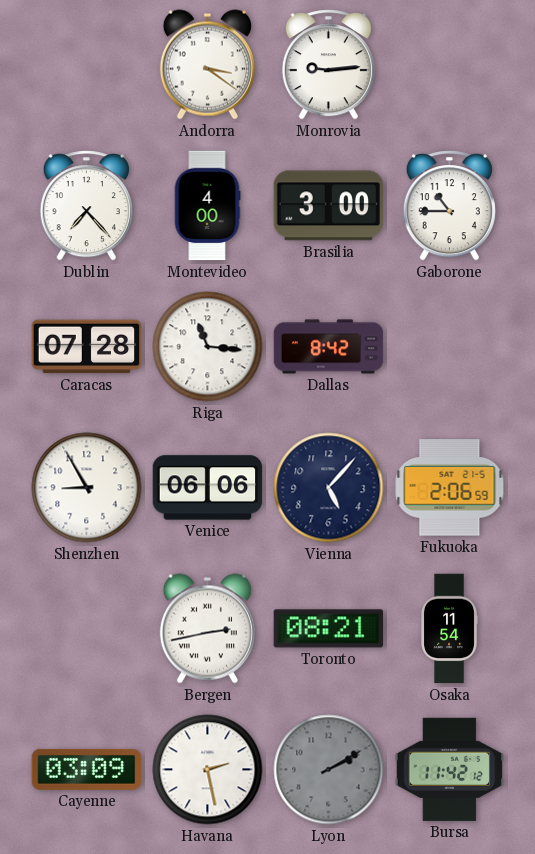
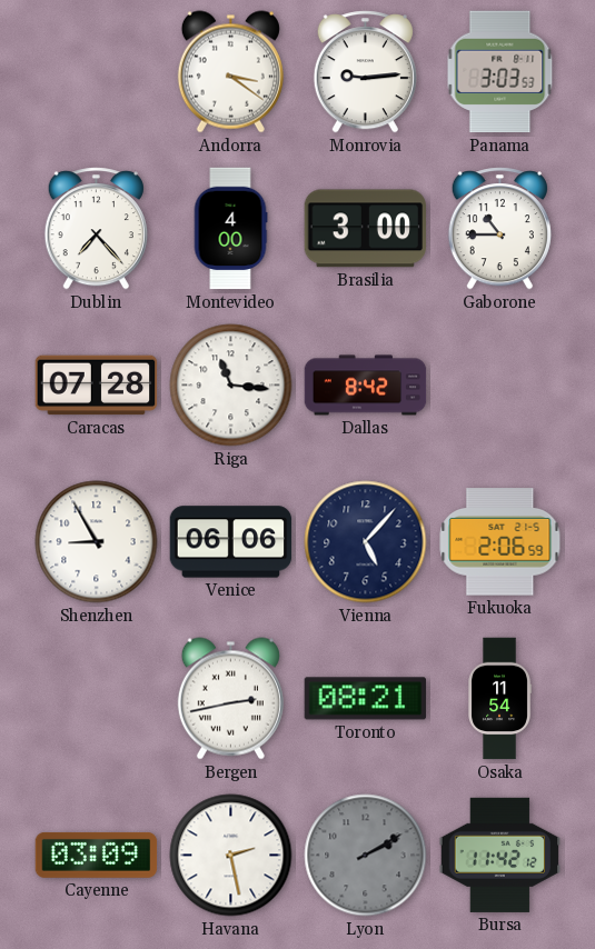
Panama: none -> 3:03
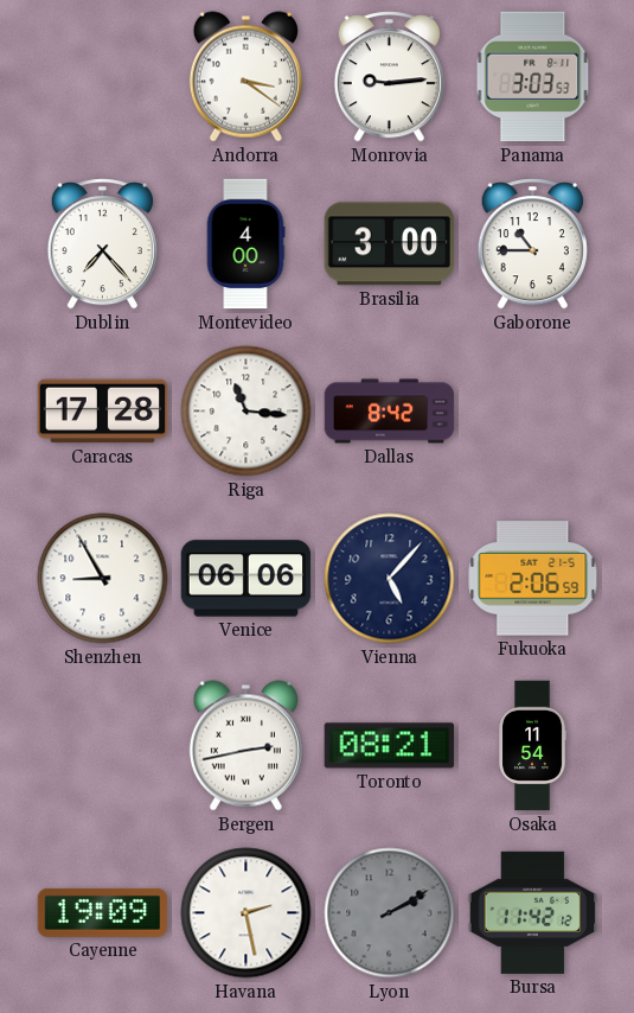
Caracas: 07:28 -> 17:28
Cayenne: 03:09 -> 19:09
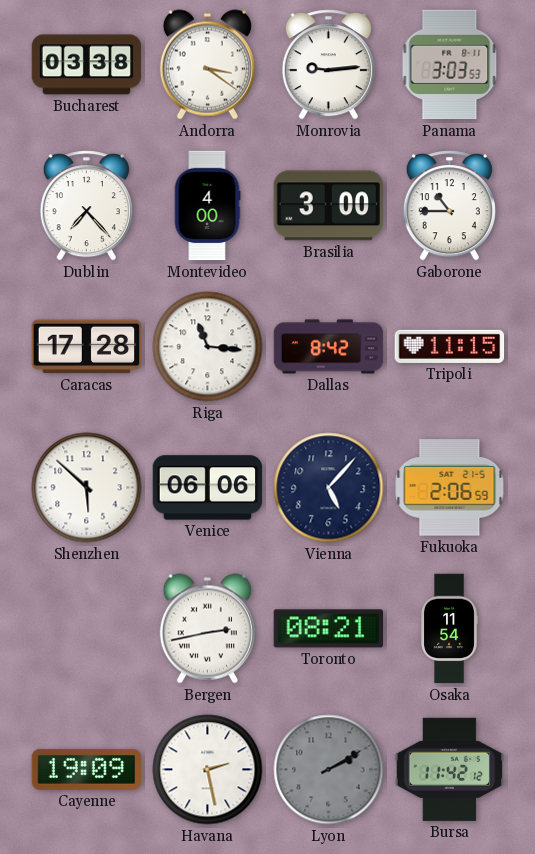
Bucharest: none -> 03:38
Tripoli: none -> 11:15
Shenzhen: 8:55 -> 5:52
